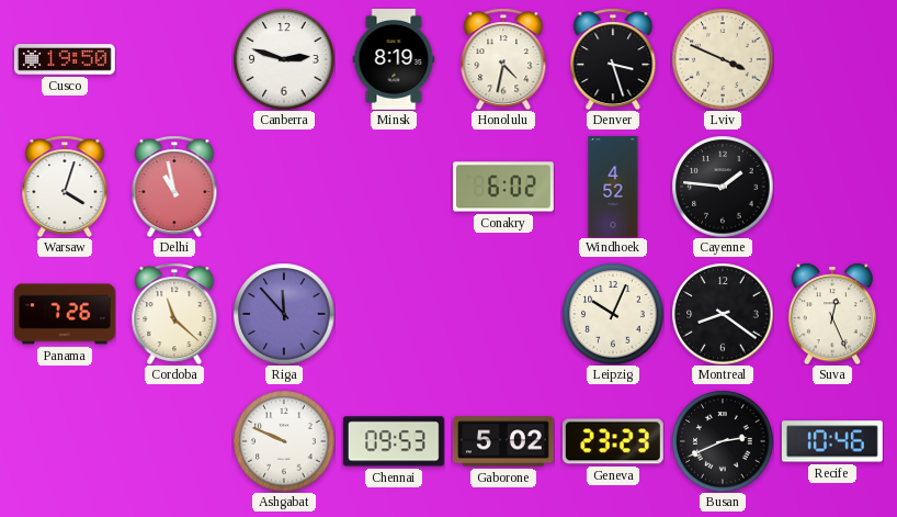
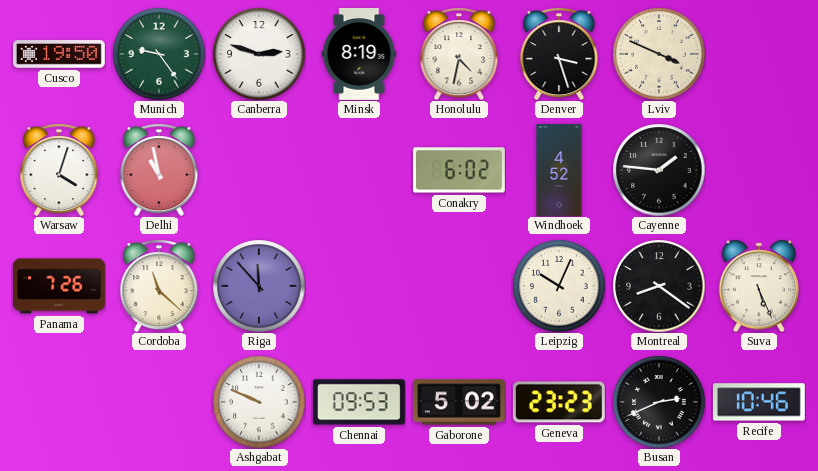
Munich: none -> 9:24
Suva: 12:26 -> 5:26
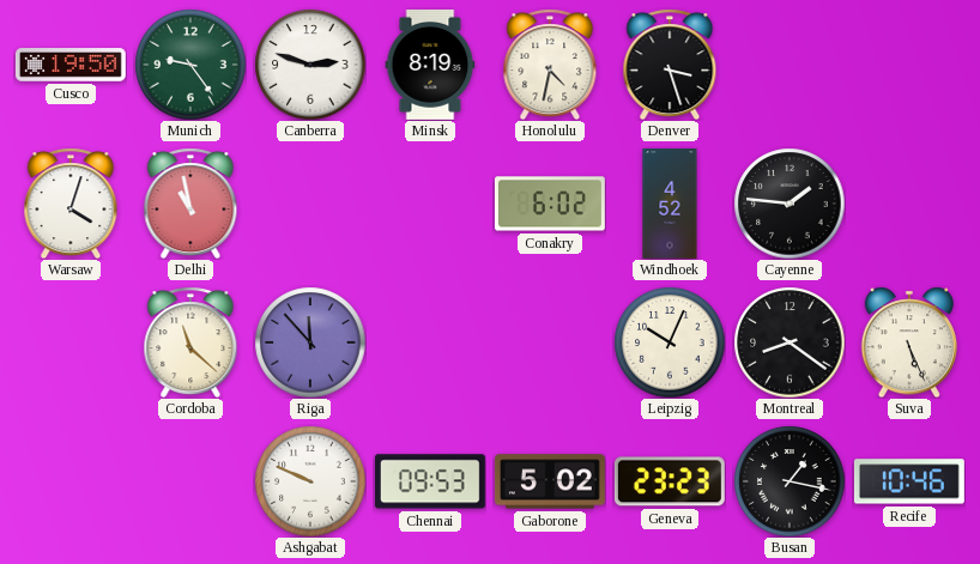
Lviv: 3:49 -> none
Panama: 7:26 -> none
Busan: 2:41 -> 1:17
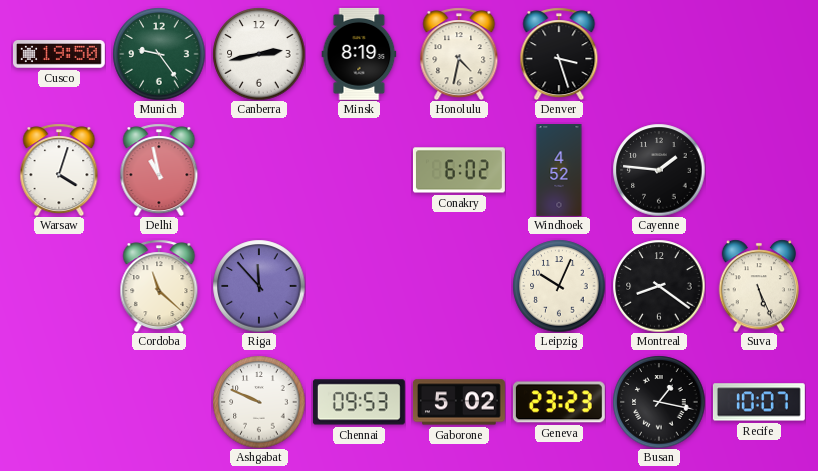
Canberra: 2:48 -> 2:43
Recife: 10:46 -> 10:07
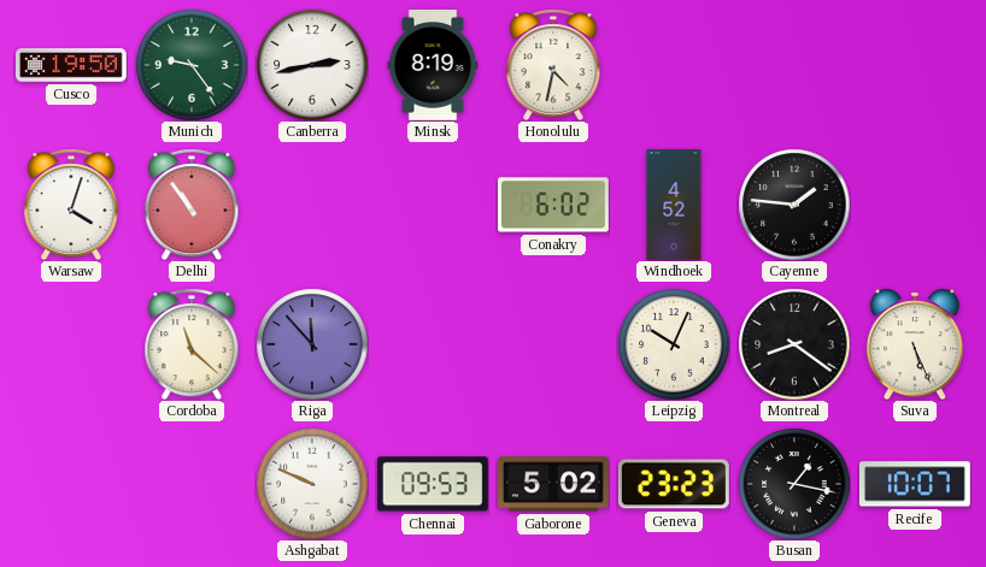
Denver: 3:27 -> none
Delhi: 10:58 -> 10:54
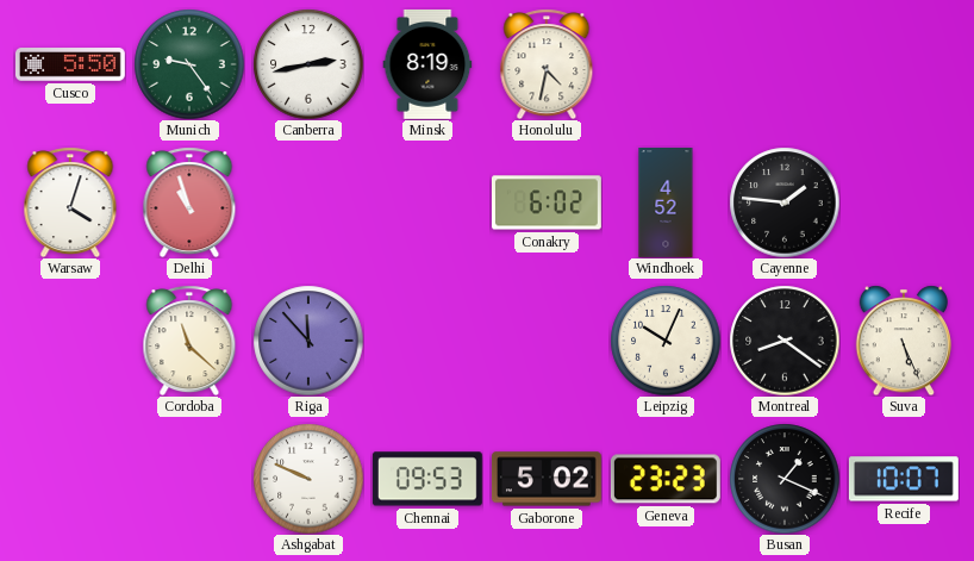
Cusco: 19:50 -> 5:50
Delhi: 10:54 -> 10:57
Busan: 1:17 -> 1:19
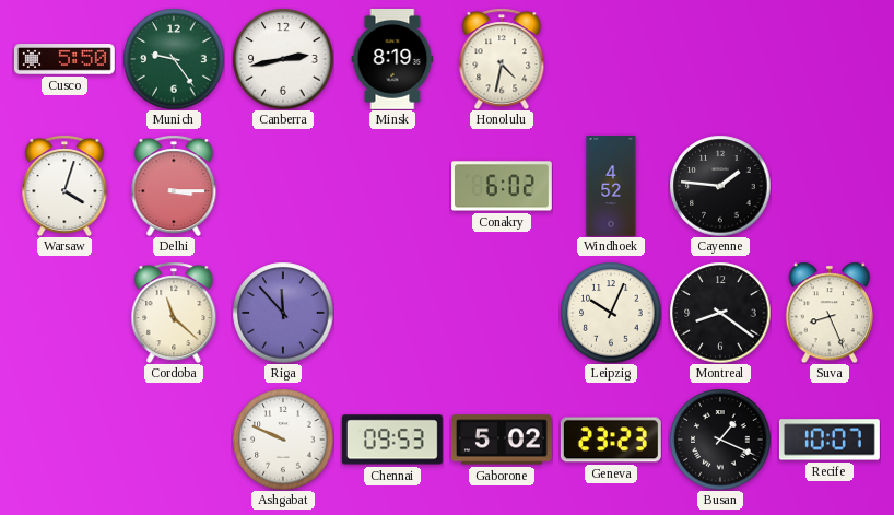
Delhi: 10:57 -> 3:15
Suva: 5:26 -> 8:26
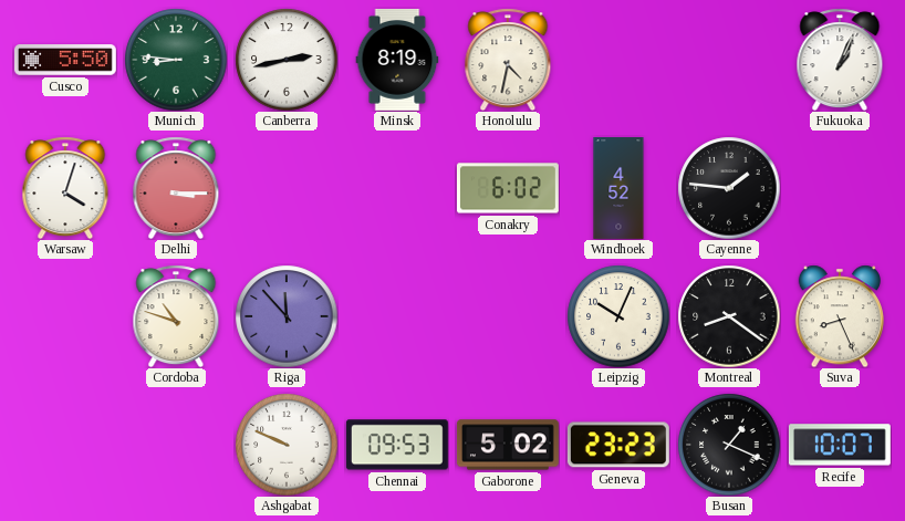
Munich: 9:24 -> 8:46
Fukuoka: none -> 1:04
Cordoba: 11:22 -> 10:48
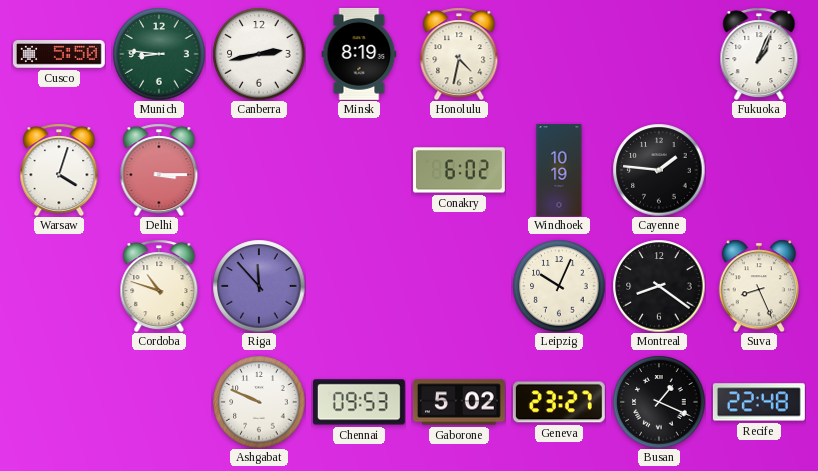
Windhoek: 4:52 -> 10:19
Geneva: 23:23 -> 23:27
Recife: 10:07 -> 22:48
